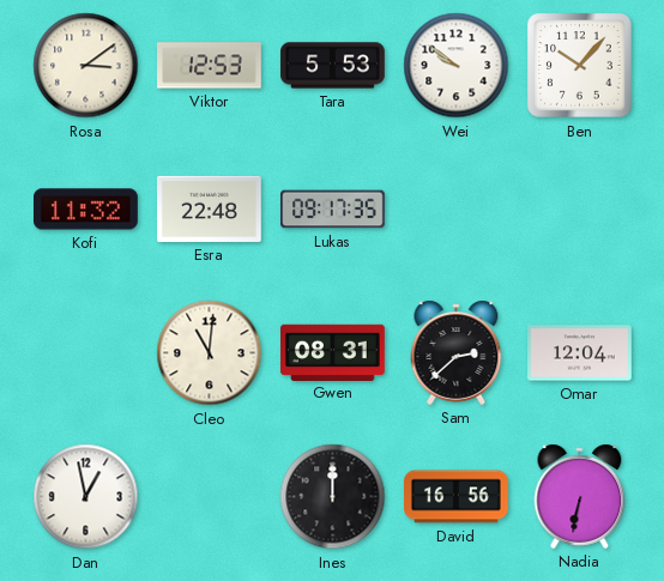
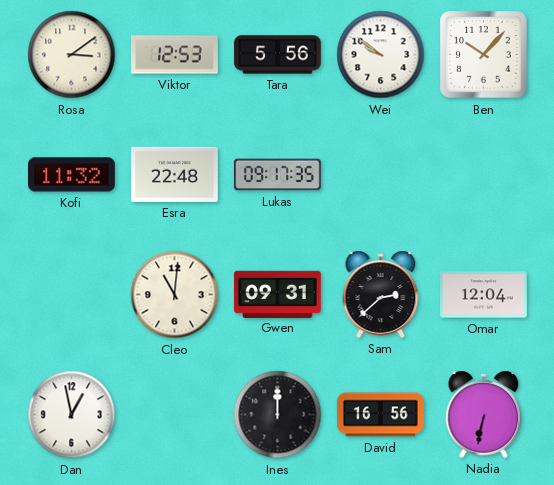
Tara: 5:53 -> 5:56
Gwen: 08:31 -> 09:31
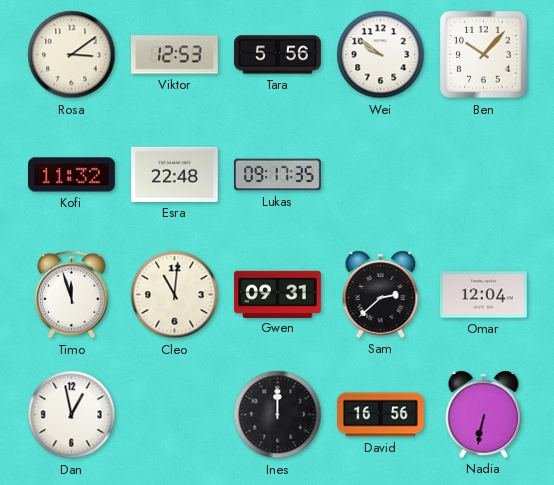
Timo: none -> 11:57
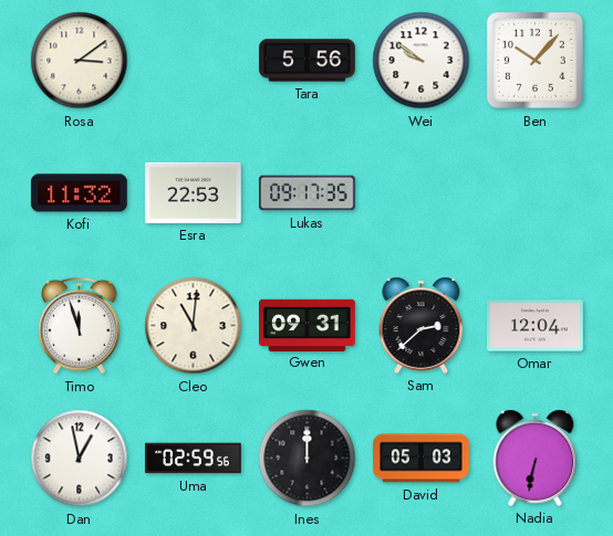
Viktor: 12:53 -> none
Esra: 22:48 -> 22:53
Uma: none -> 02:59
David: 16:56 -> 05:03
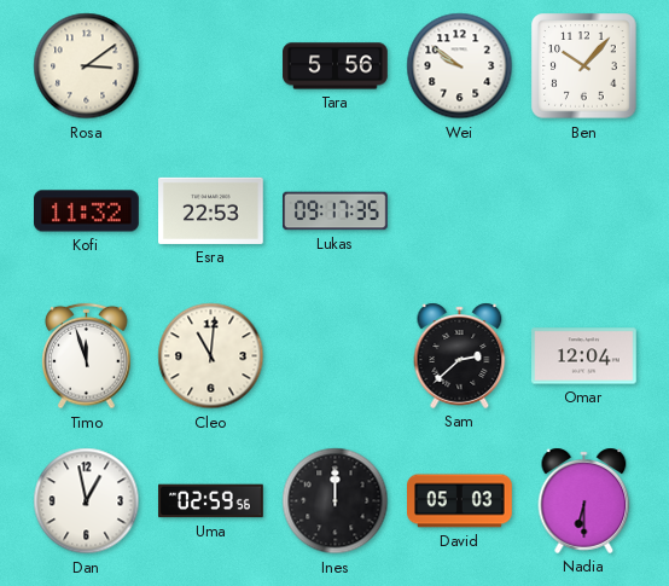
Gwen: 09:31 -> none
Nadia: 6:32 -> 6:30
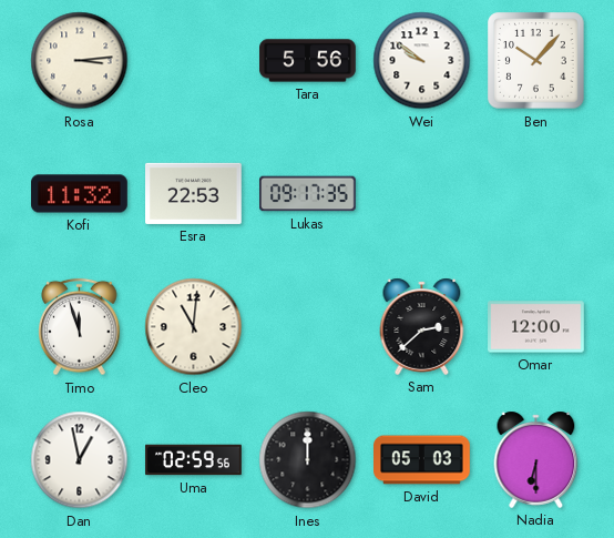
Rosa: 3:09 -> 3:14
Omar: 12:04 -> 12:00
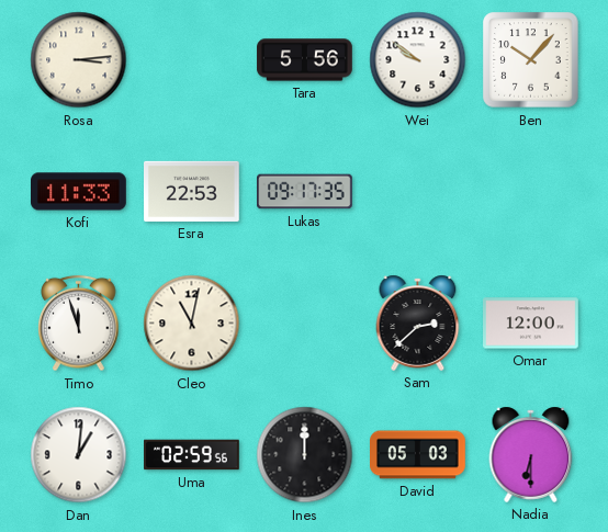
Kofi: 11:32 -> 11:33
Cleo: 11:01 -> 11:02
Dan: 12:58 -> 1:01
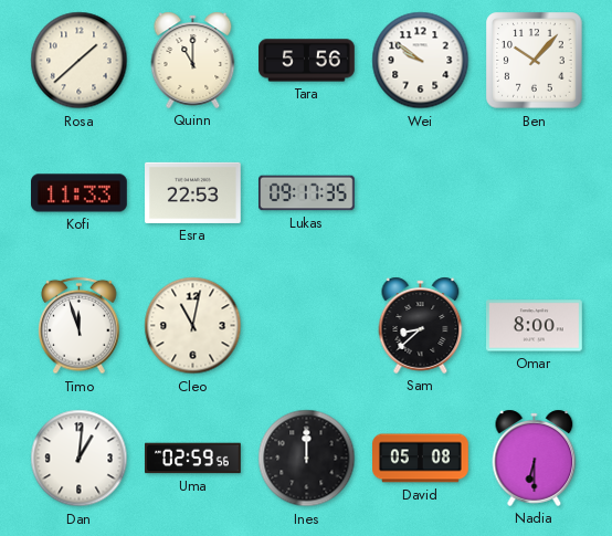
Rosa: 3:14 -> 1:38
Quinn: none -> 11:00
Sam: 2:38 -> 8:38
Omar: 12:00 -> 8:00
David: 05:03 -> 05:08
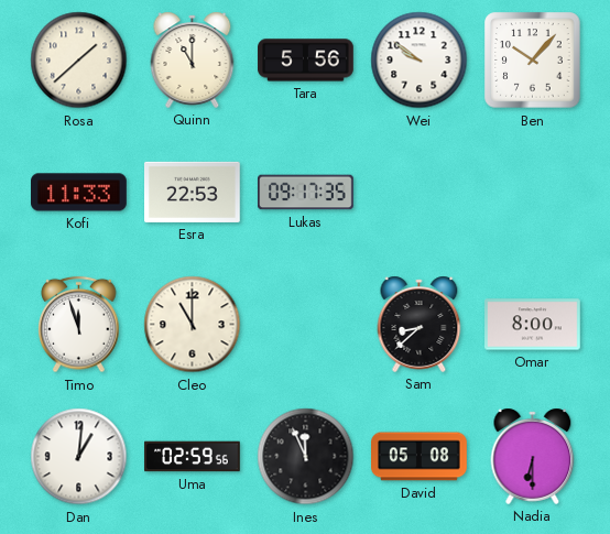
Cleo: 11:02 -> 11:00
Ines: 12:00 -> 11:56
